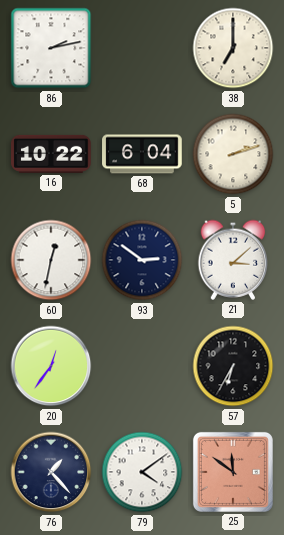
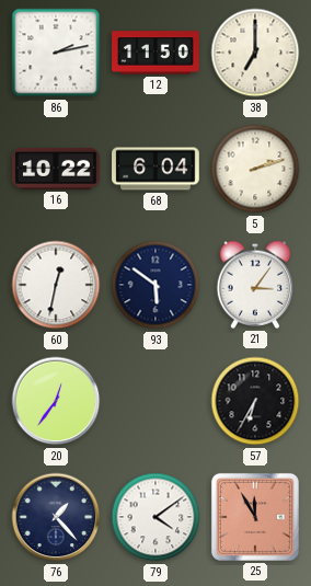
12: none -> 11:50
93: 2:51 -> 5:51
21: 3:08 -> 3:06
25: 11:51 -> 11:55
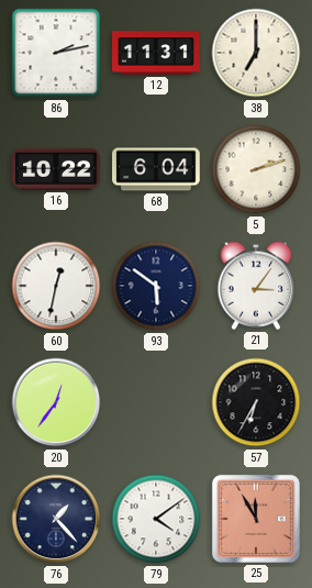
12: 11:50 -> 11:31
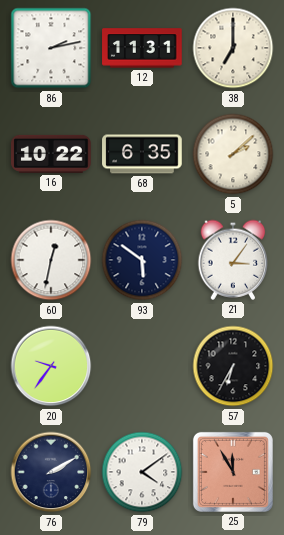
68: 6:04 -> 6:35
5: 2:12 -> 2:08
20: 12:36 -> 9:36
76: 1:23 -> 2:10
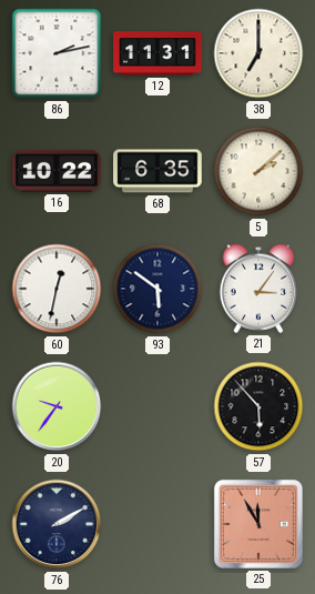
57: 6:35 -> 5:53
79: 4:09 -> none
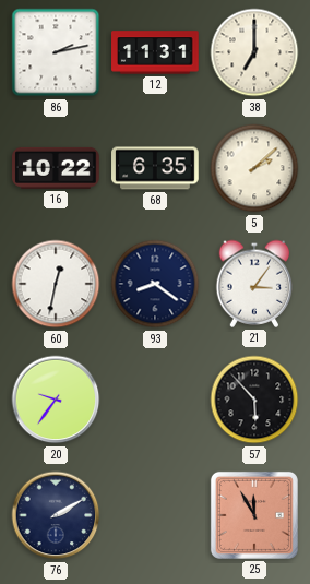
93: 5:51 -> 8:21
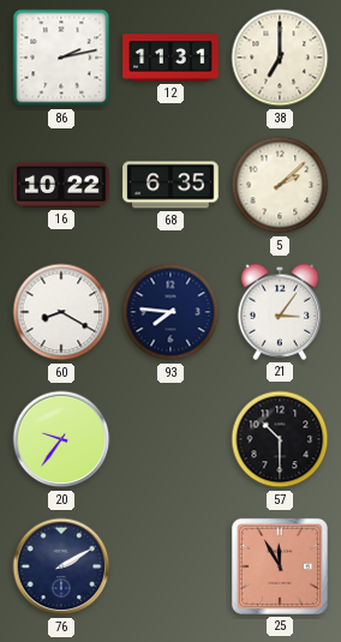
60: 12:32 -> 8:20
93: 8:21 -> 7:46
57: 5:53 -> 10:30
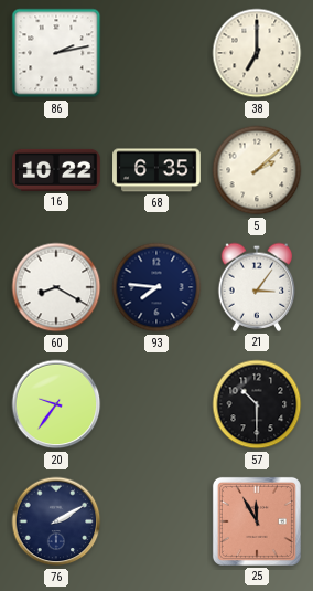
12: 11:31 -> none
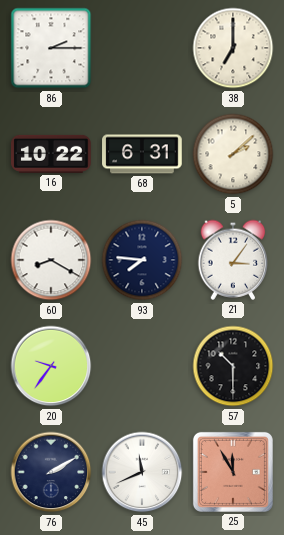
86: 2:13 -> 2:15
68: 6:35 -> 6:31
45: none -> 11:41
